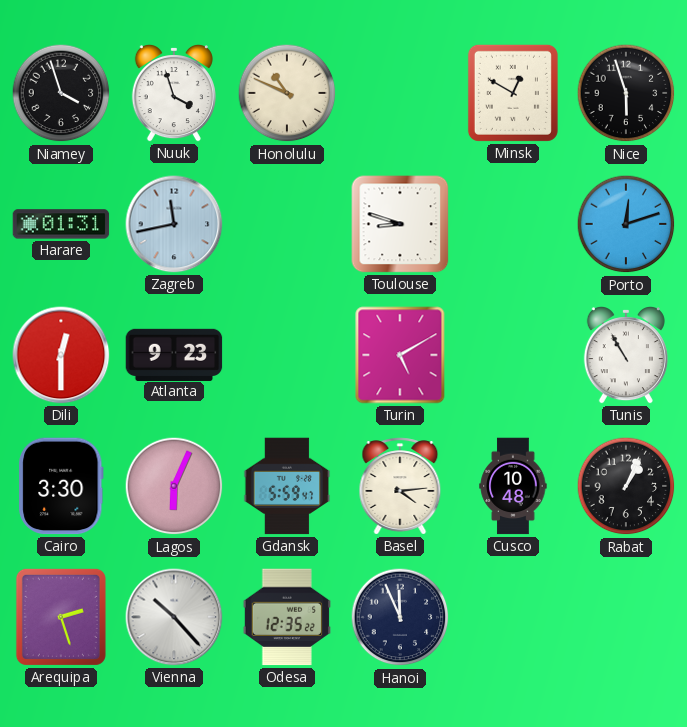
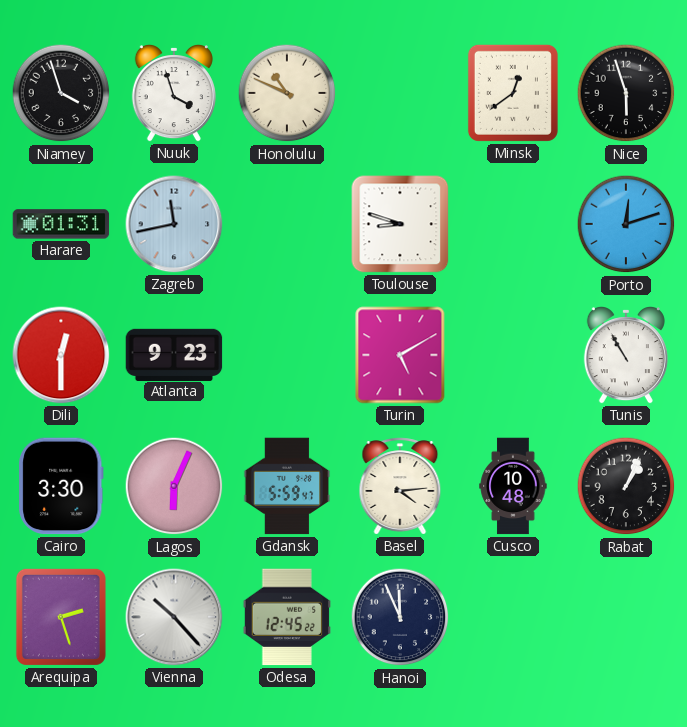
Minsk: 12:50 -> 12:39
Odesa: 12:35 -> 12:45
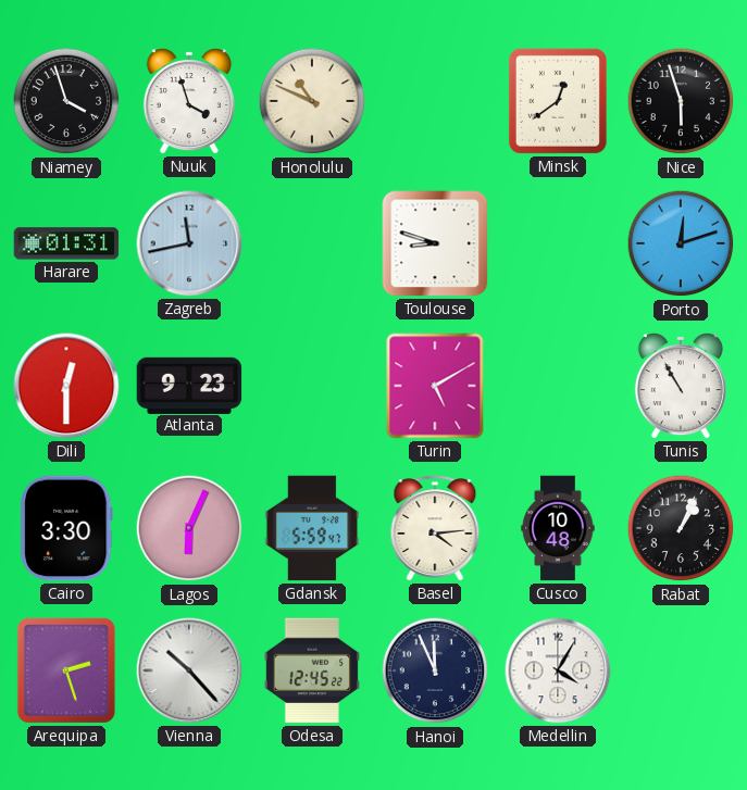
Medellin: none -> 4:05
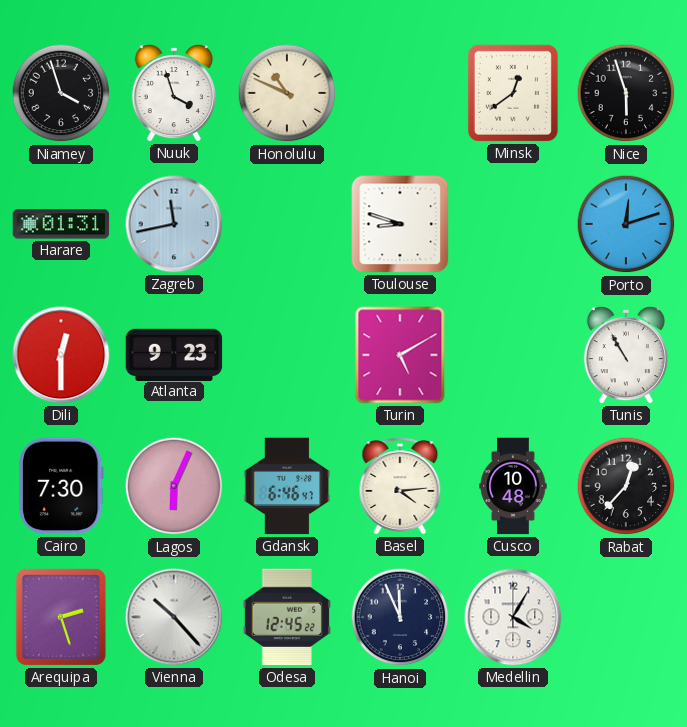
Cairo: 3:30 -> 7:30
Gdansk: 5:59 -> 6:46
Rabat: 1:04 -> 12:37
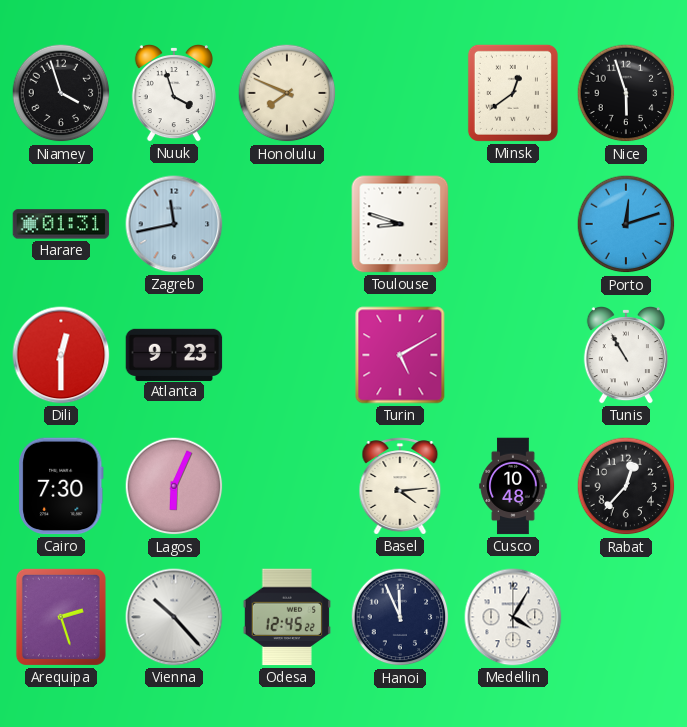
Honolulu: 10:49 -> 7:49
Gdansk: 6:46 -> none
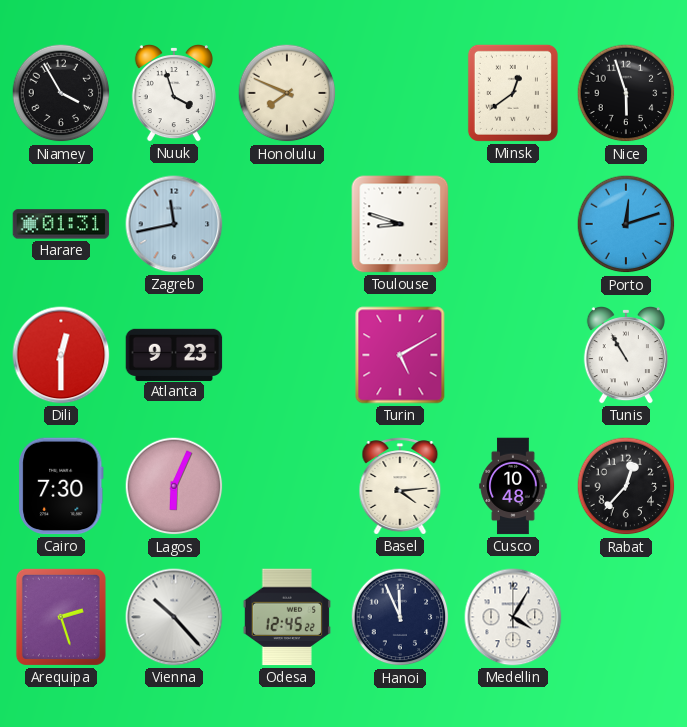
Niamey: 3:57 -> 3:55
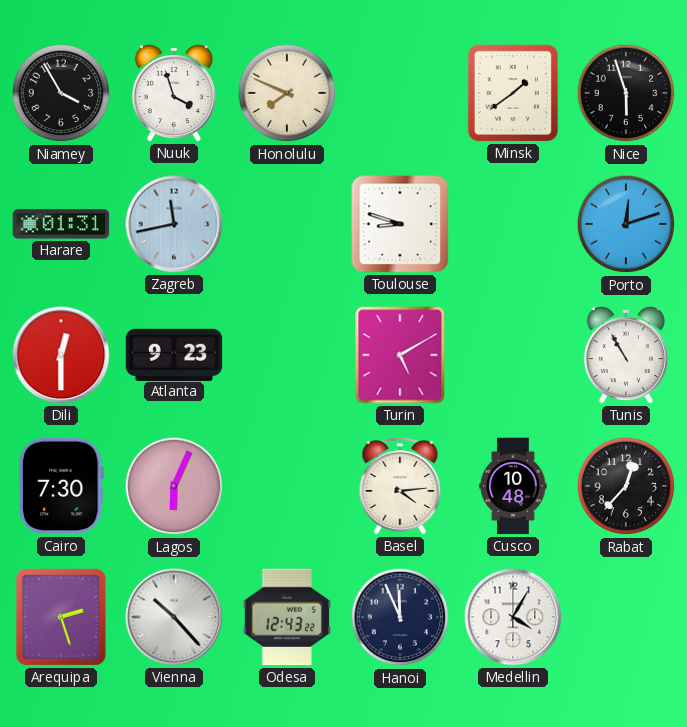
Minsk: 12:39 -> 1:39
Odesa: 12:45 -> 12:43
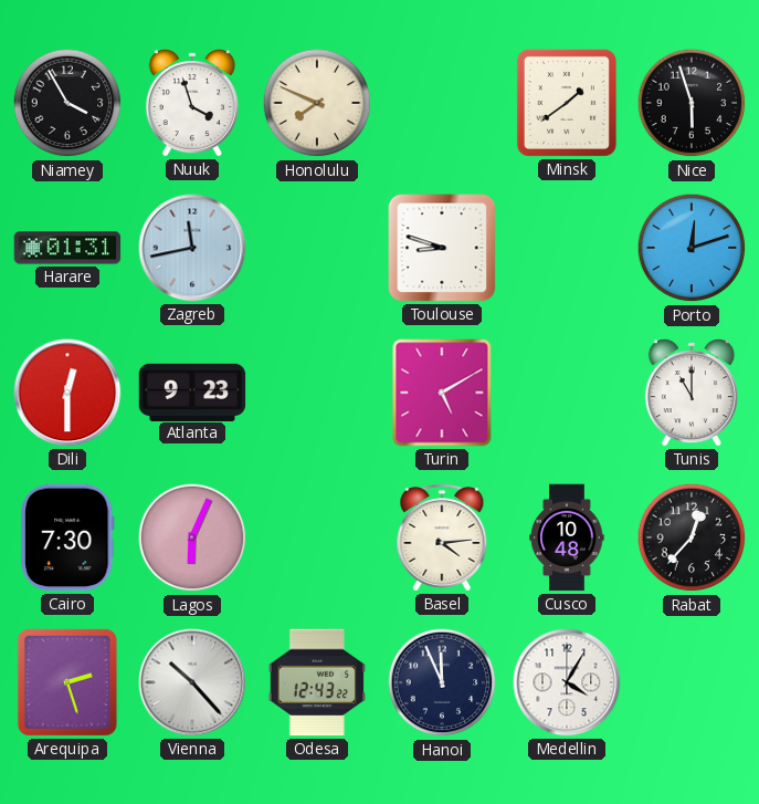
Tunis: 10:55 -> 11:00
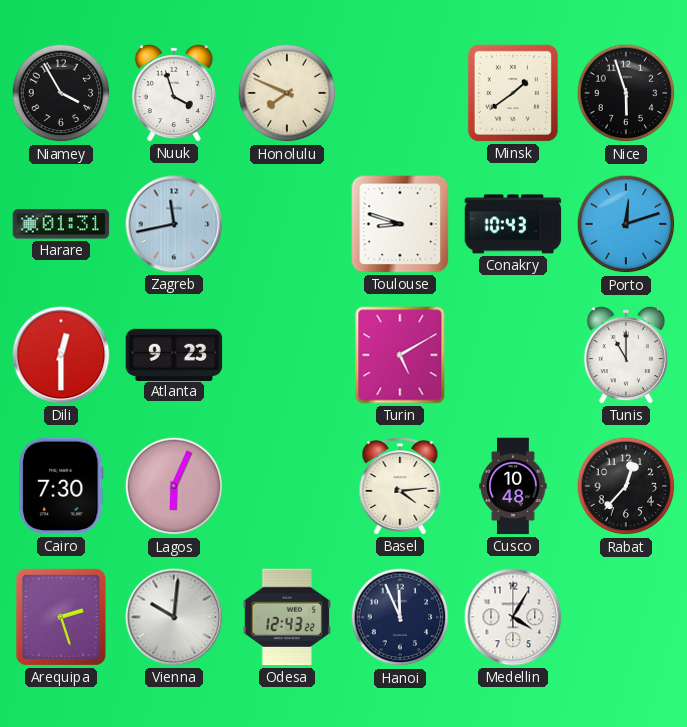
Conakry: none -> 10:43
Vienna: 10:23 -> 10:01
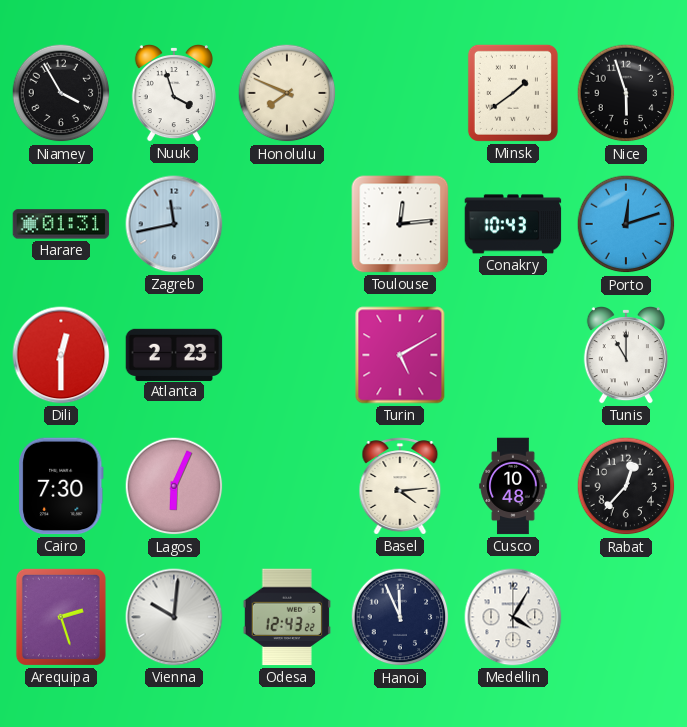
Toulouse: 8:48 -> 12:14
Atlanta: 9:23 -> 2:23
